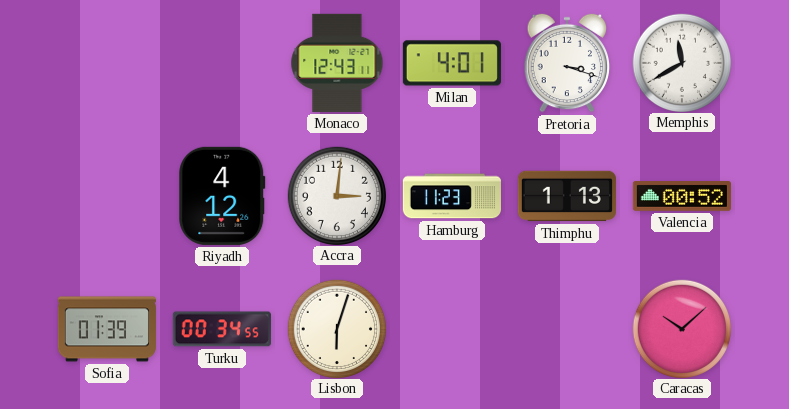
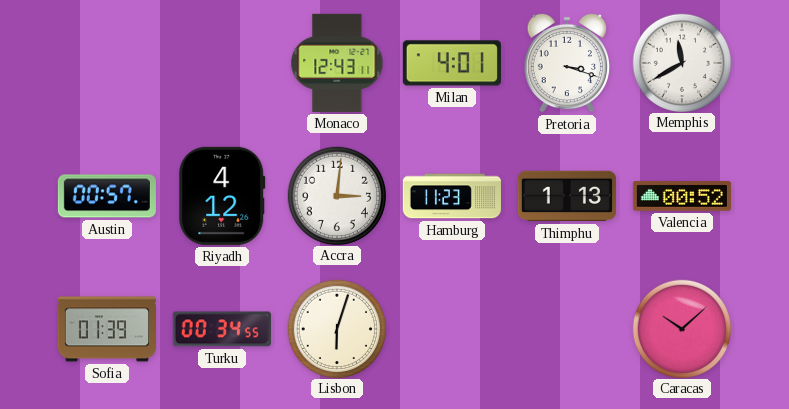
Austin: none -> 00:57
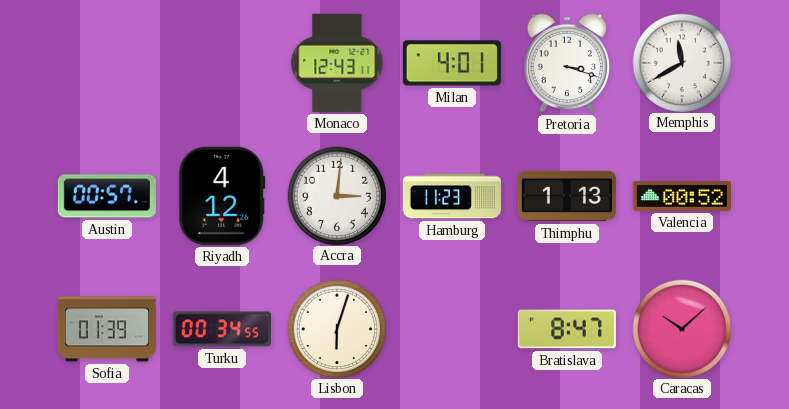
Bratislava: none -> 8:47
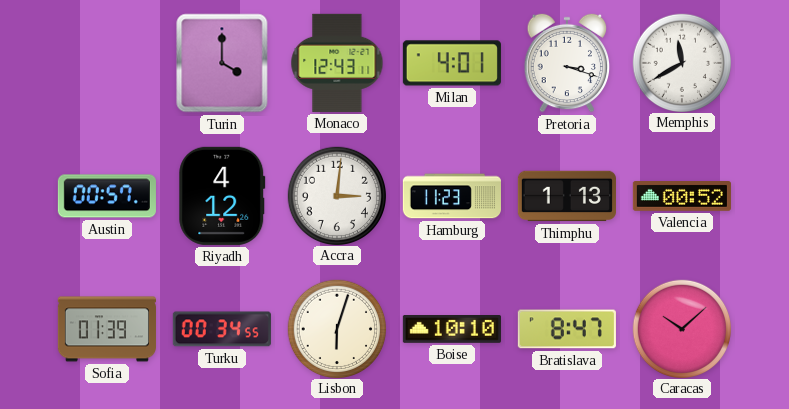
Turin: none -> 4:00
Boise: none -> 10:10
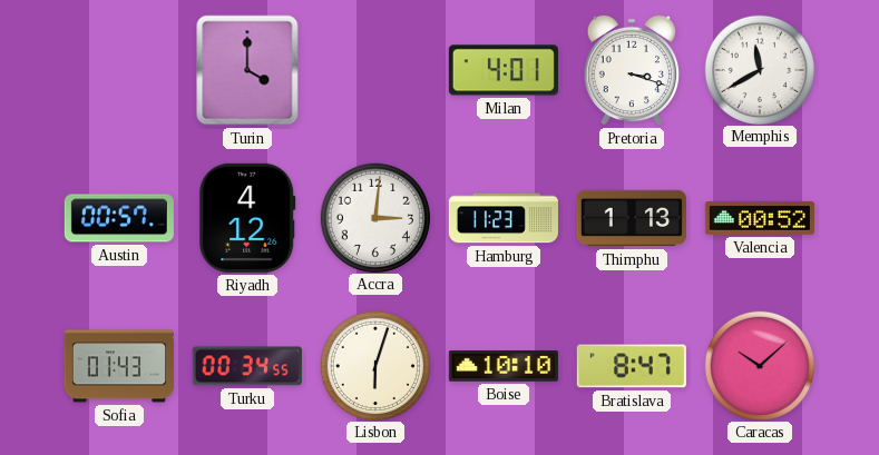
Monaco: 12:43 -> none
Sofia: 01:39 -> 01:43
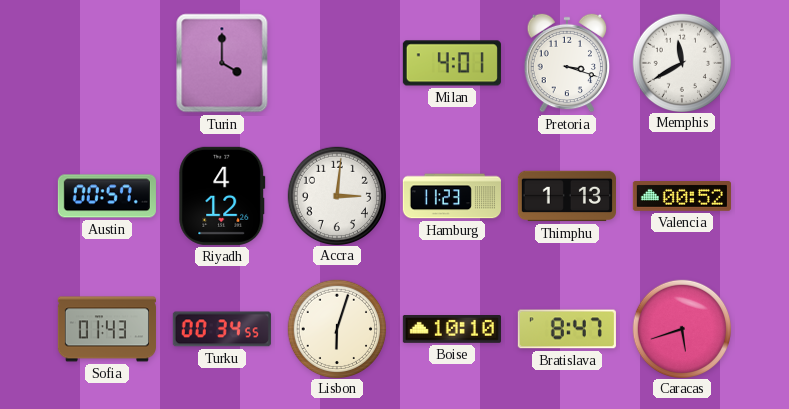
Caracas: 10:08 -> 5:42
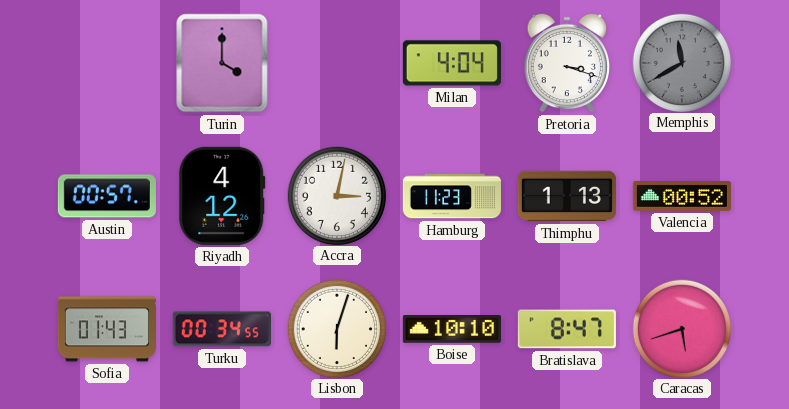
Milan: 4:01 -> 4:04
Memphis dial: white -> grey
Accra: 3:01 -> 3:02
